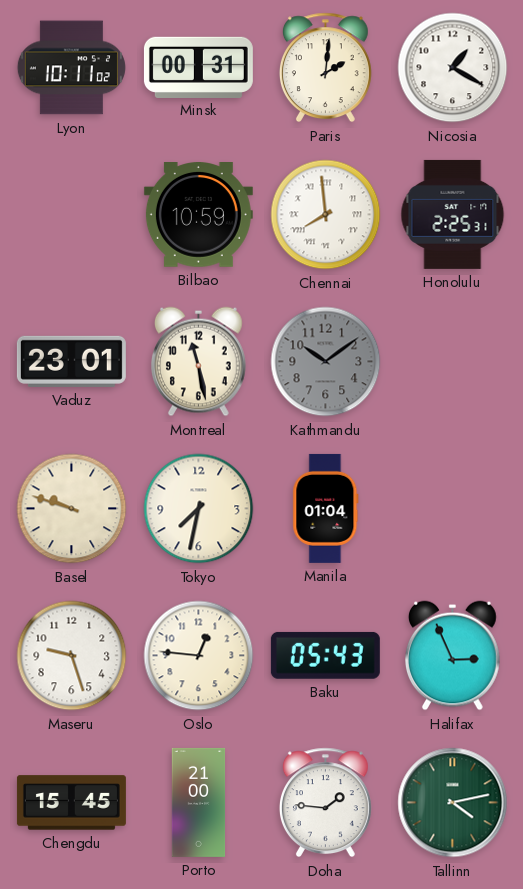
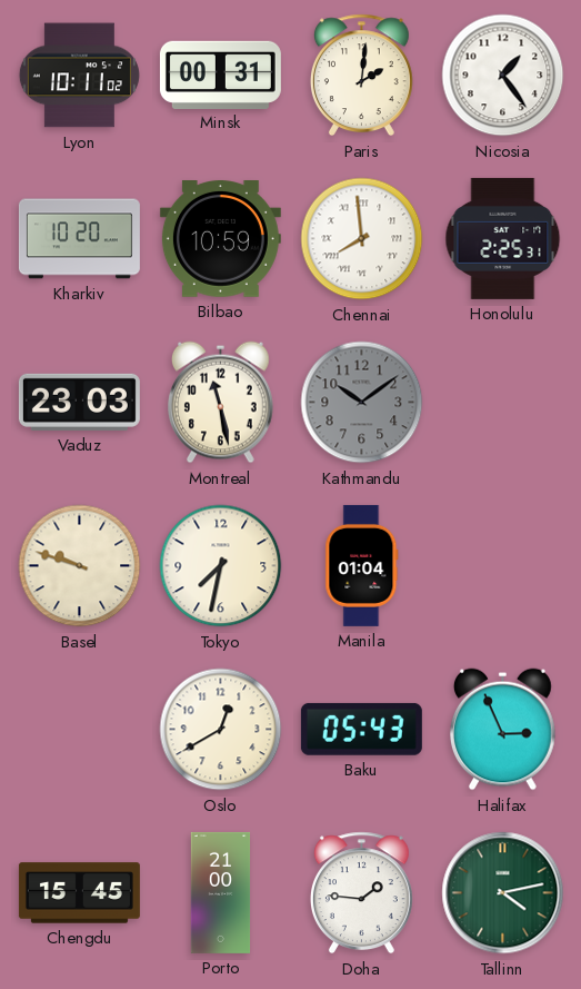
Nicosia: 1:20 -> 1:24
Kharkiv: none -> 10:20
Vaduz: 23:01 -> 23:03
Maseru: 9:27 -> none
Oslo: 12:46 -> 12:40
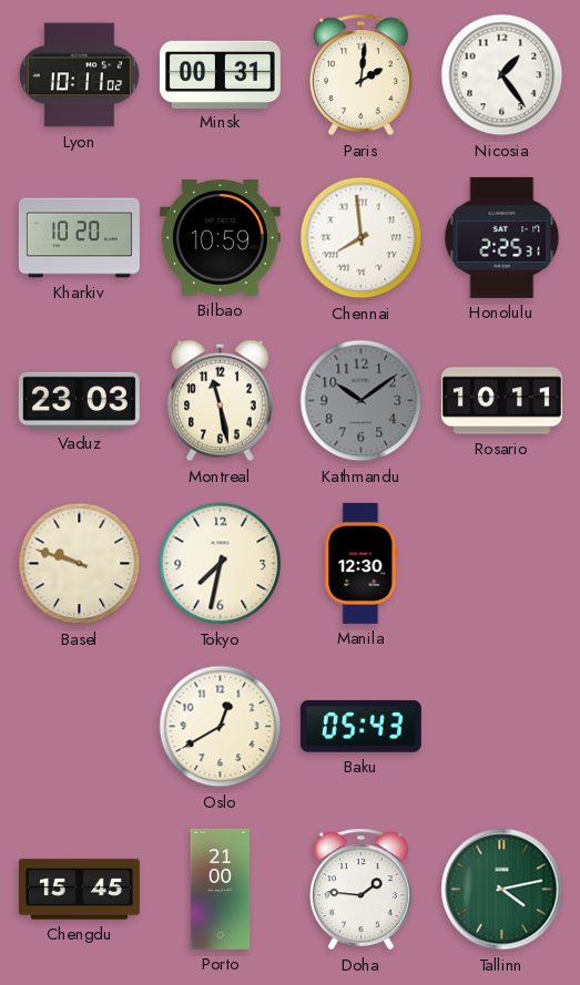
Rosario: none -> 10:11
Manila: 01:04 -> 12:30
Halifax: 2:56 -> none
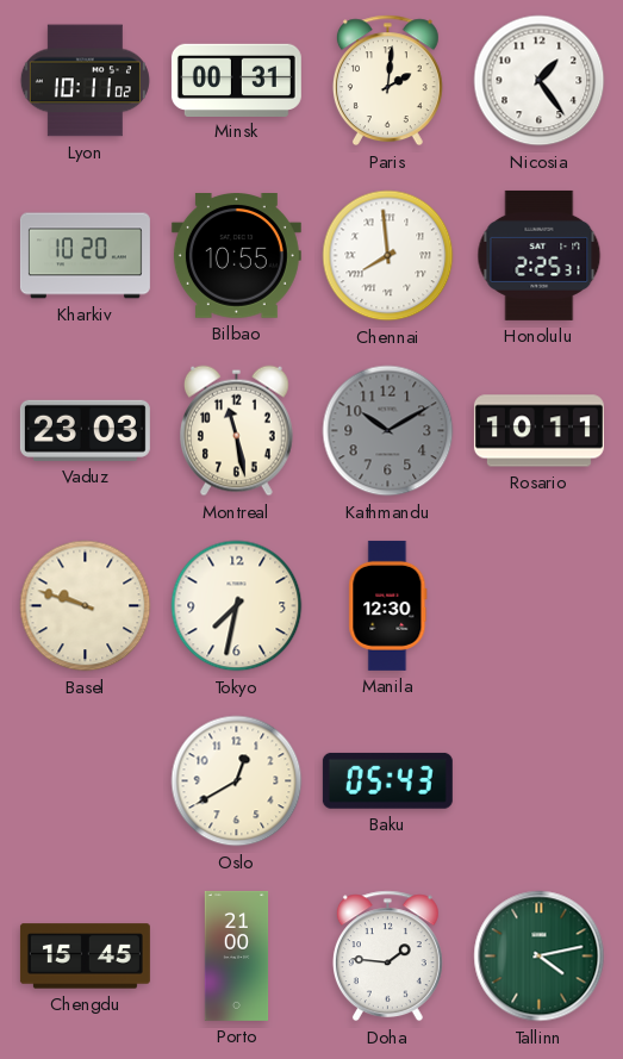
Bilbao: 10:59 -> 10:55
Kathmandu: 10:09 -> 10:10
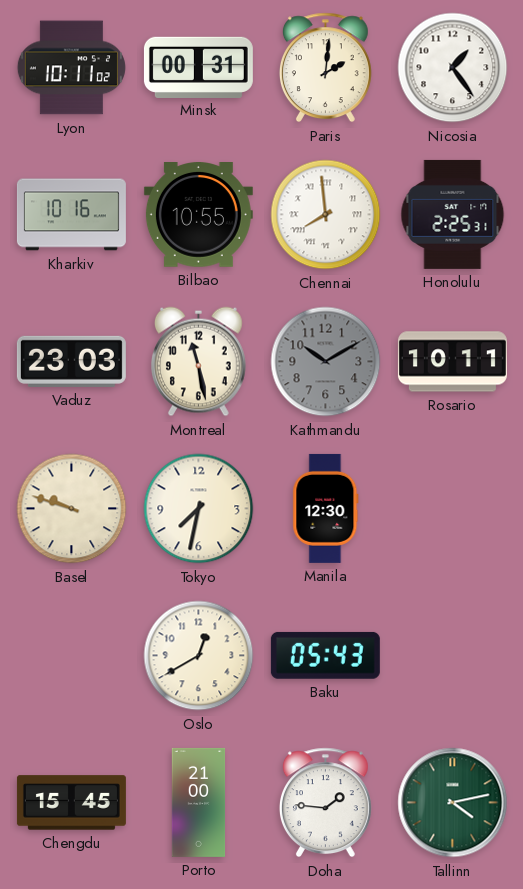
Kharkiv: 10:20 -> 10:16
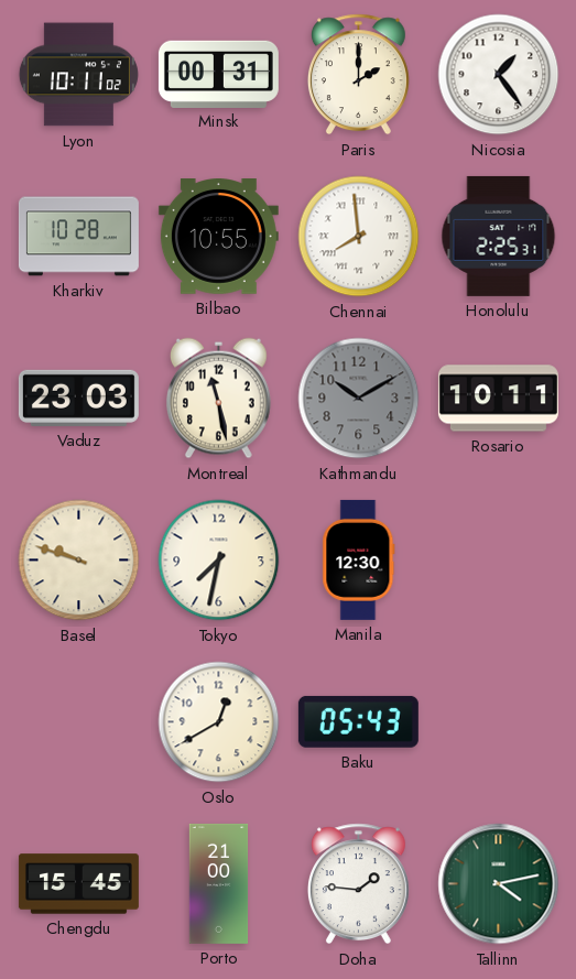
Paris: 2:01 -> 2:00
Kharkiv: 10:16 -> 10:28
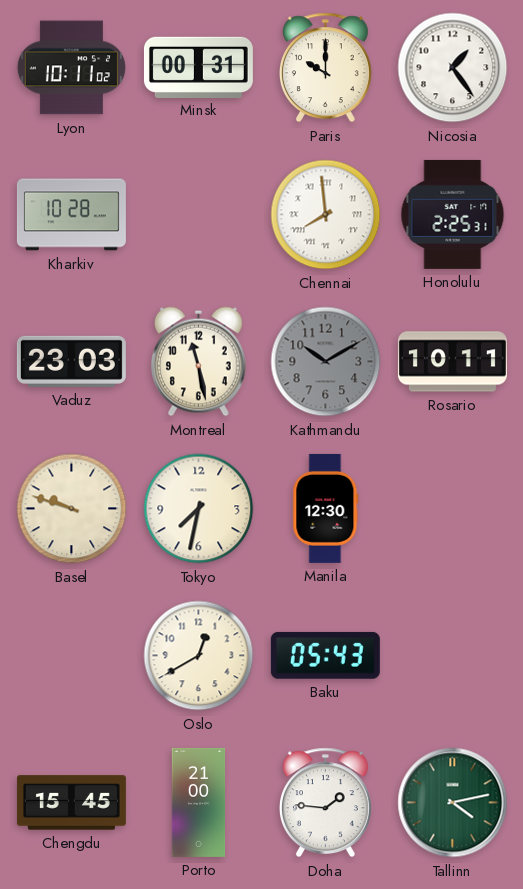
Paris: 2:00 -> 10:00
Bilbao: 10:55 -> none
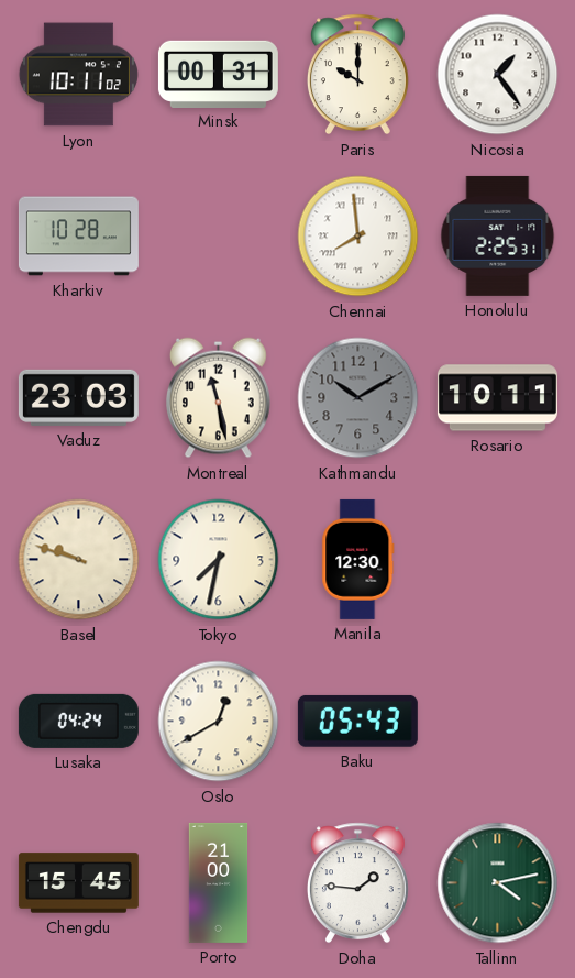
Lusaka: none -> 04:24
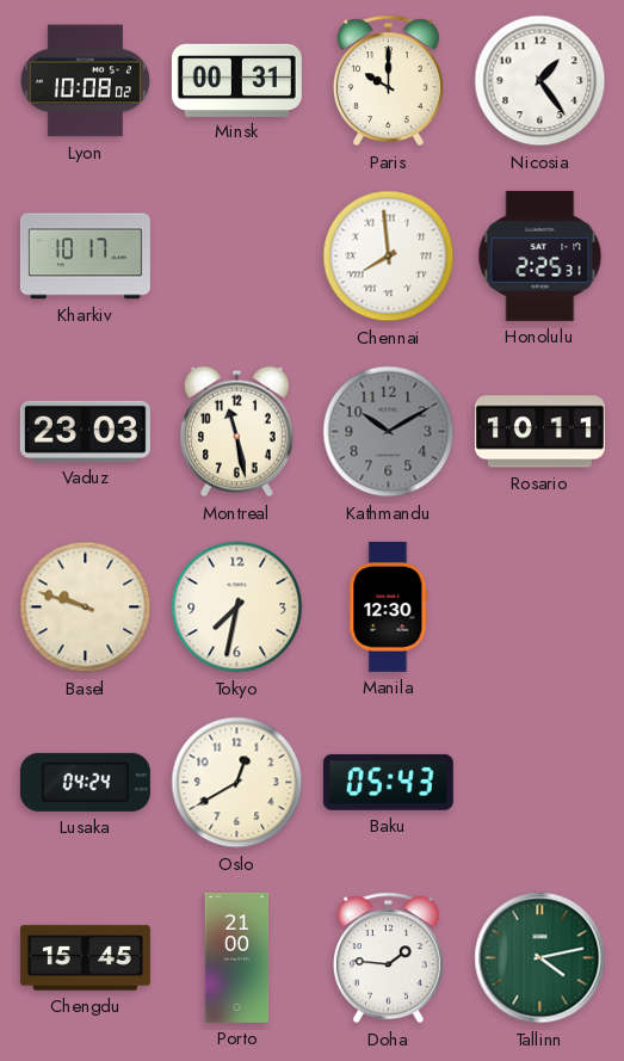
Lyon: 10:11 -> 10:08
Kharkiv: 10:28 -> 10:17
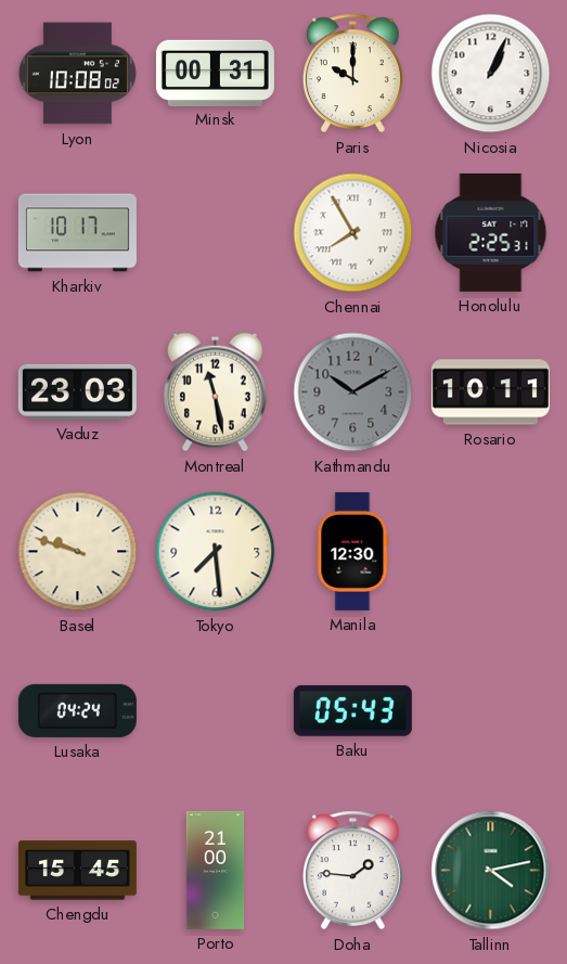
Nicosia: 1:24 -> 1:04
Chennai: 7:59 -> 7:55
Tokyo: 7:32 -> 7:29
Oslo: 12:40 -> none
